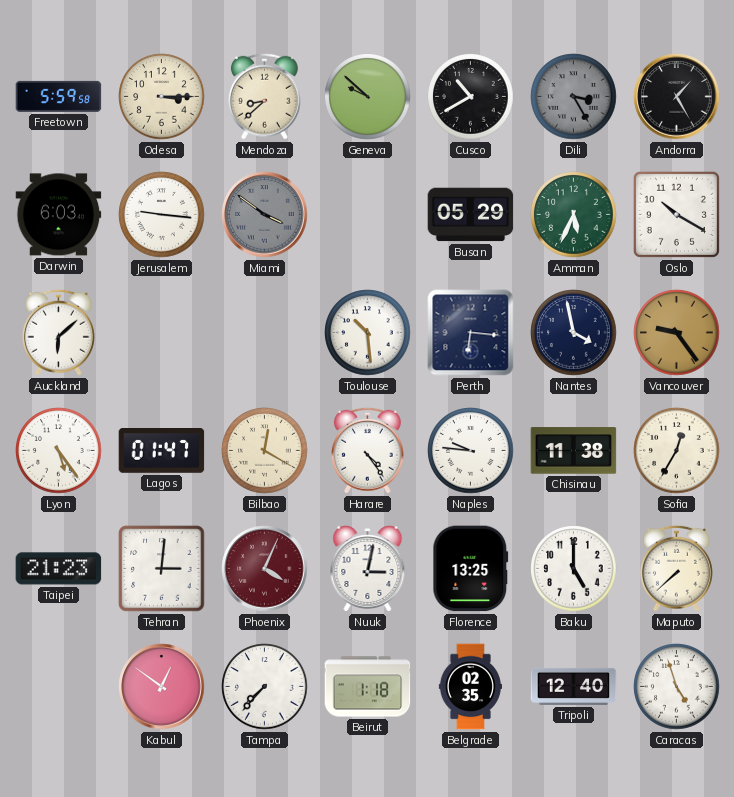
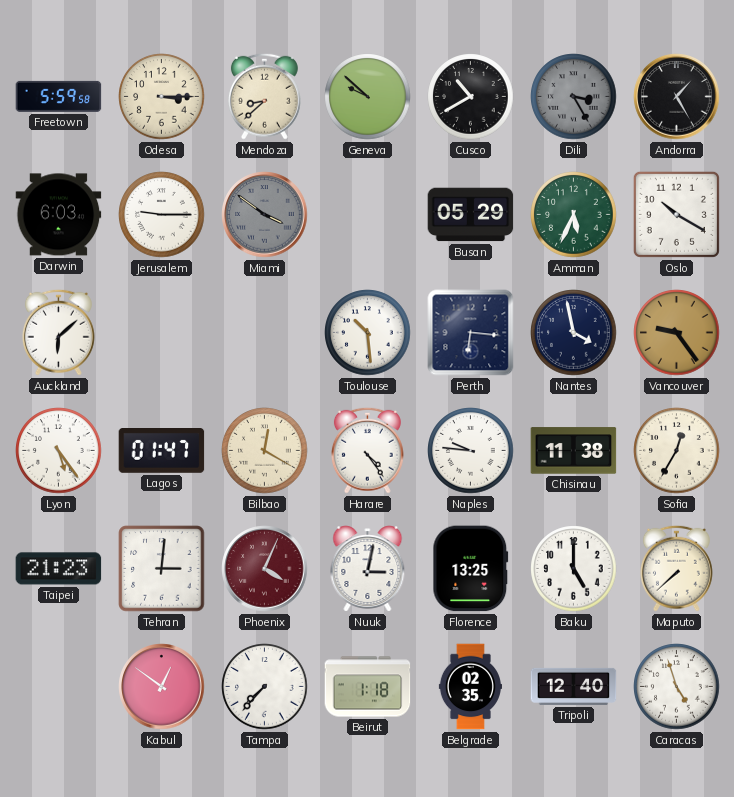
Jerusalem: 9:16 -> 9:15
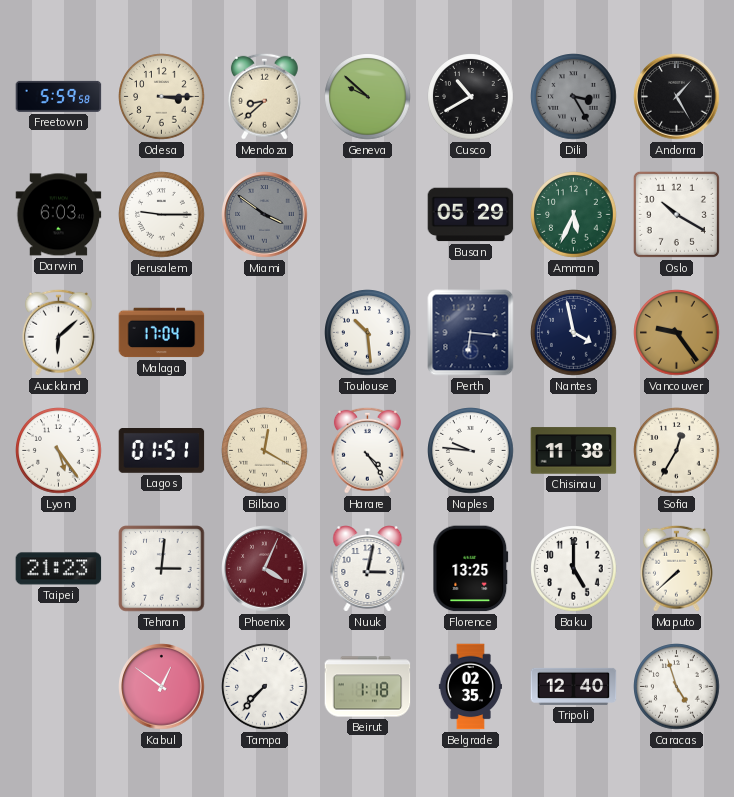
Malaga: none -> 17:04
Lagos: 01:47 -> 01:51
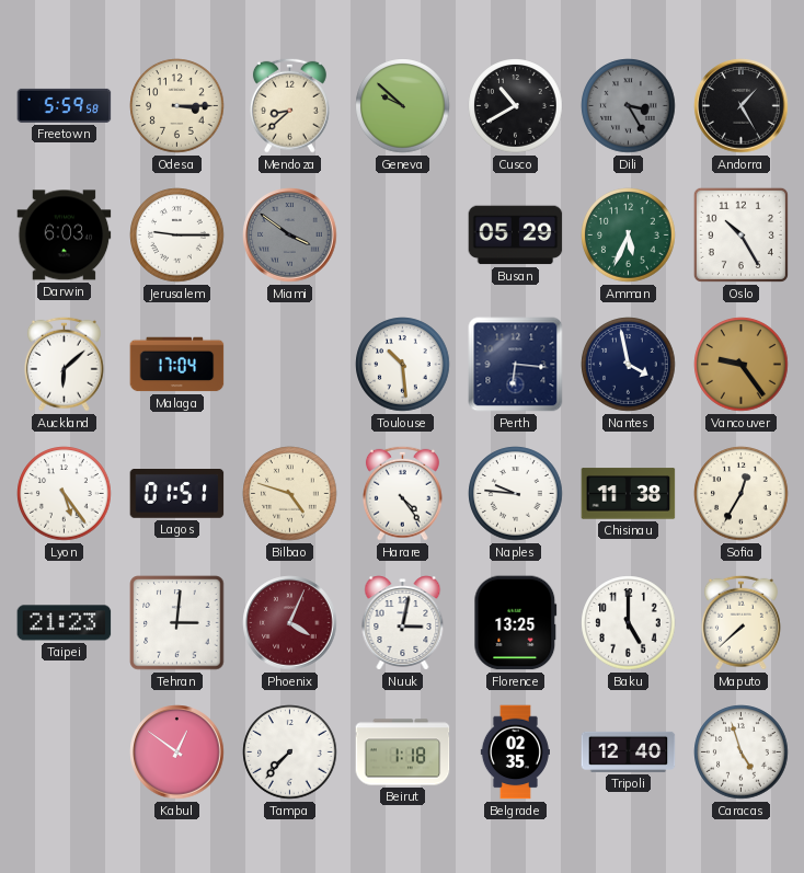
Oslo: 10:20 -> 10:25
Bilbao: 12:20 -> 4:48
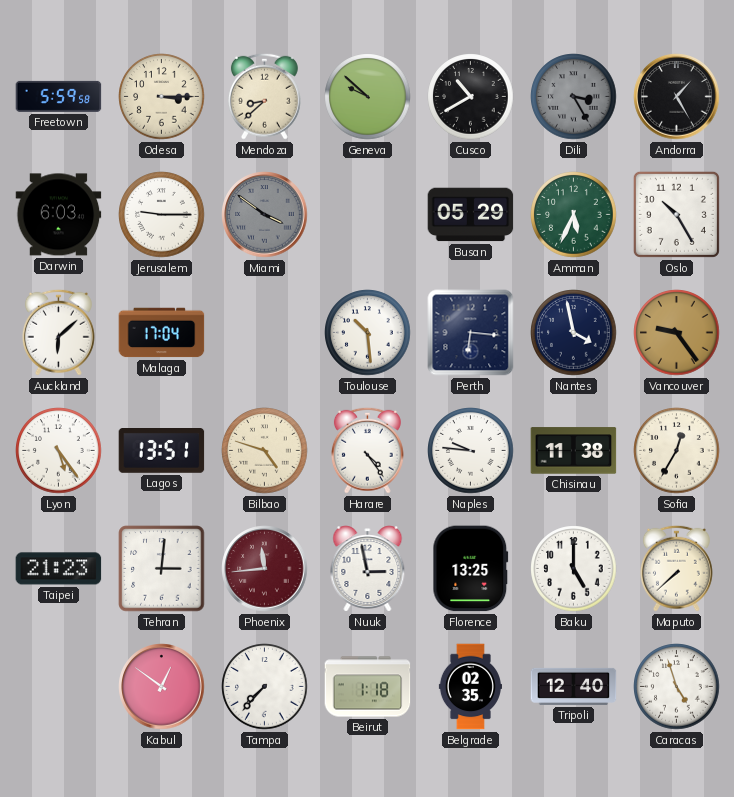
Lagos: 01:51 -> 13:51
Phoenix: 4:04 -> 11:44
Nuuk: 3:02 -> 2:58
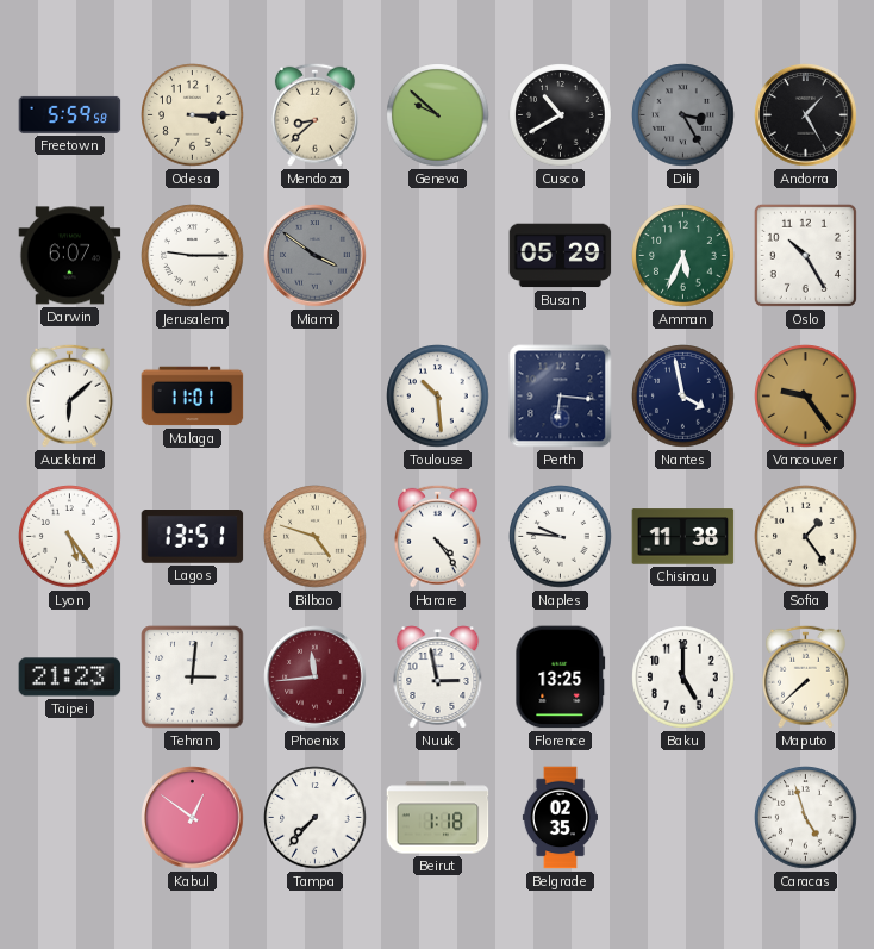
Darwin: 6:03 -> 6:07
Malaga: 17:04 -> 11:01
Sofia: 12:35 -> 1:24
Tripoli: 12:40 -> none
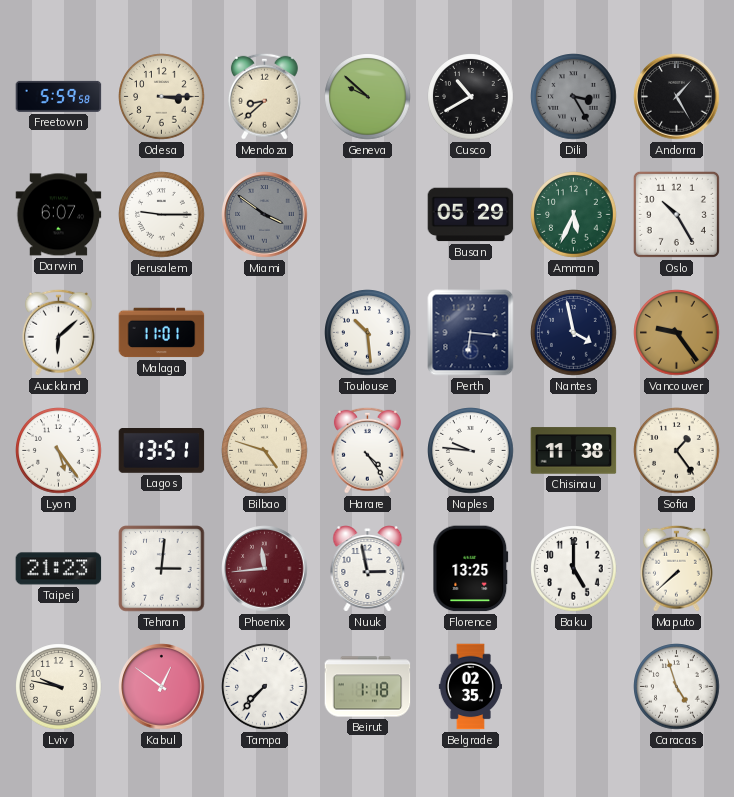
Lviv: none -> 9:47
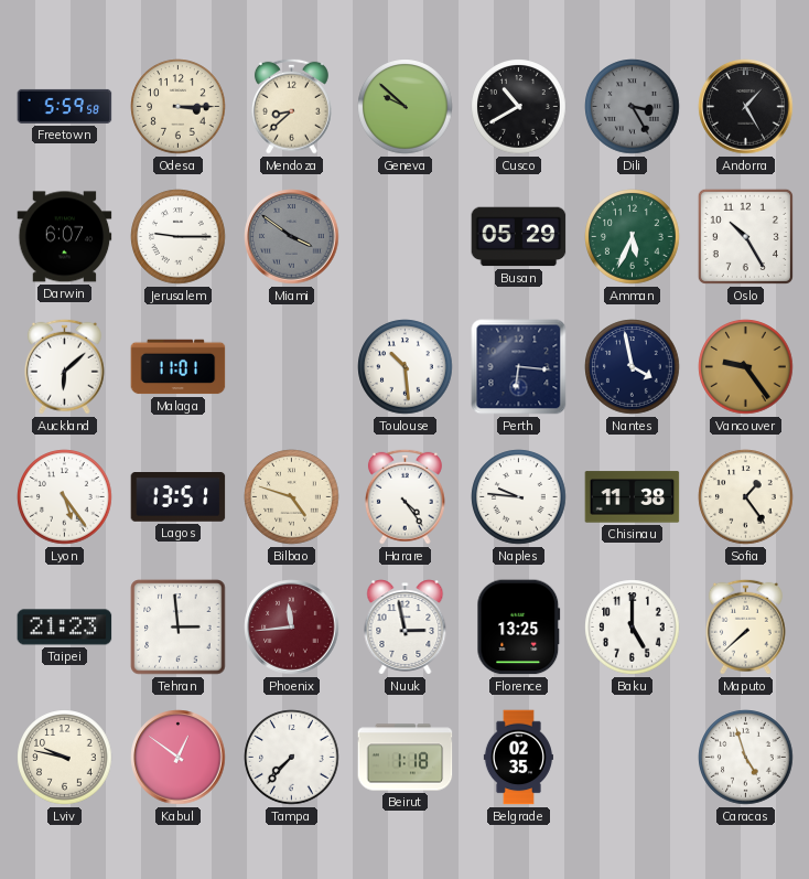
Tehran: 3:01 -> 2:59
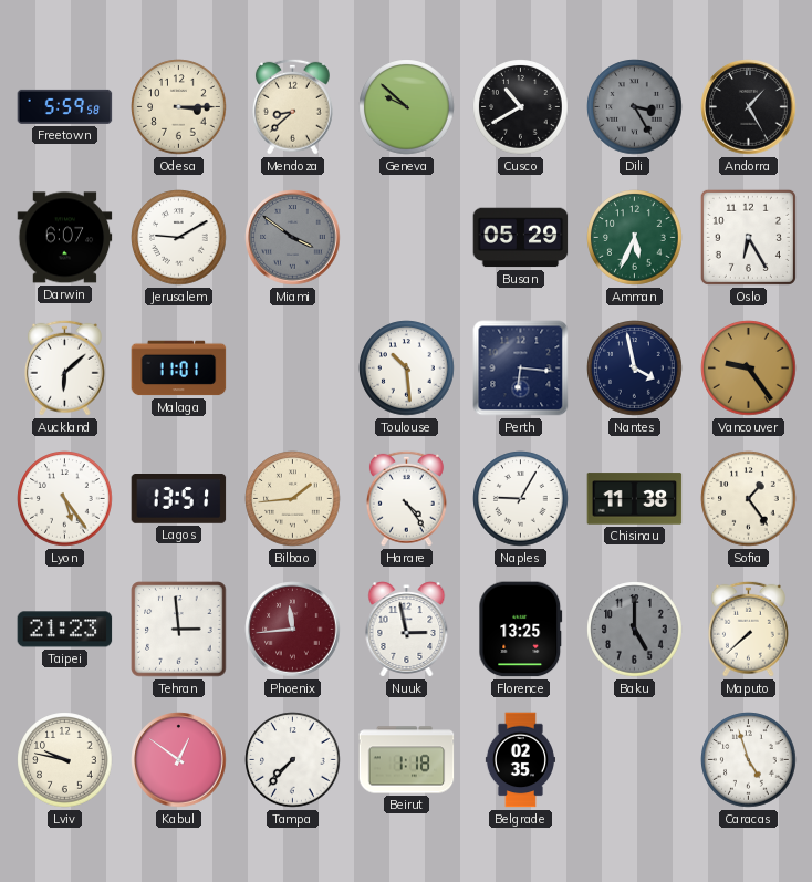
Jerusalem: 9:15 -> 9:10
Oslo: 10:25 -> 6:25
Bilbao: 4:48 -> 1:44
Naples: 9:46 -> 9:05
Baku dial: white -> grey
